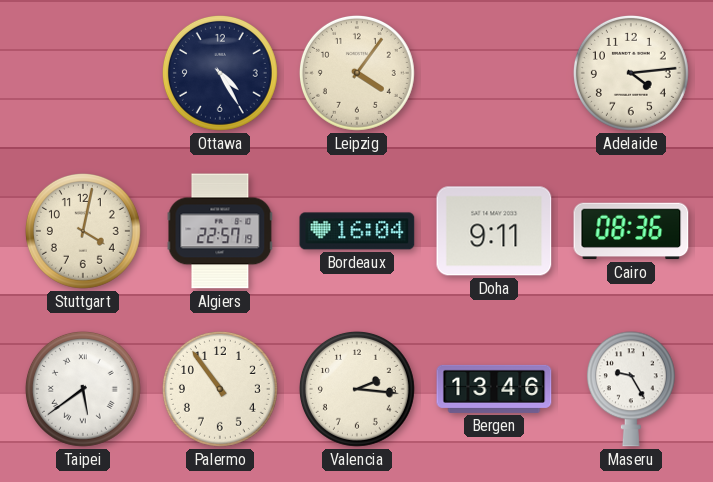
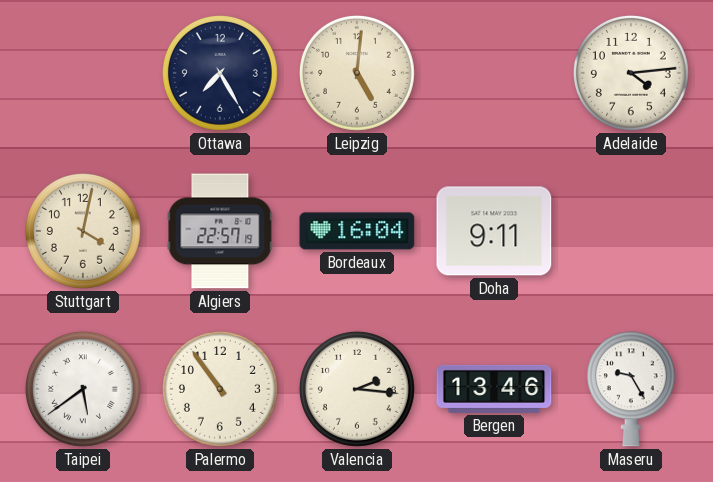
Ottawa: 4:25 -> 7:25
Leipzig: 4:06 -> 5:01
Cairo: 08:36 -> none
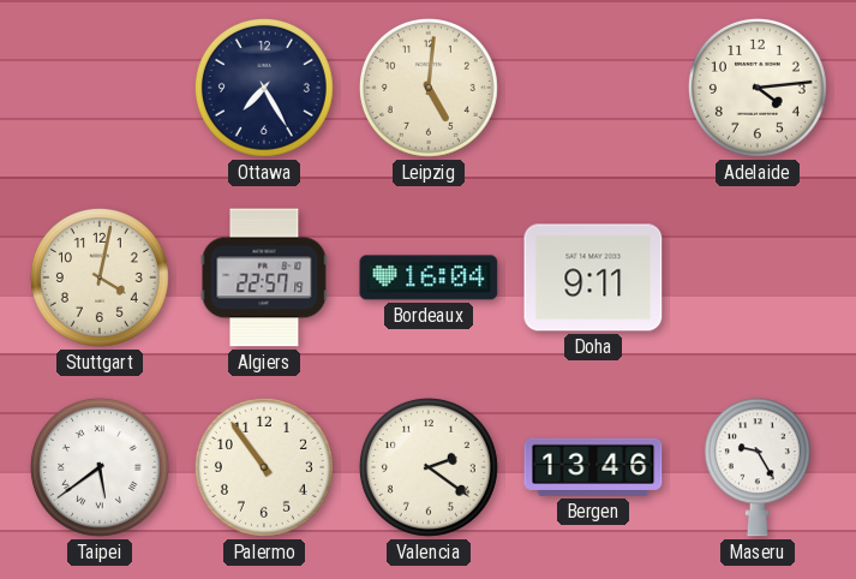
Valencia: 2:16 -> 2:21
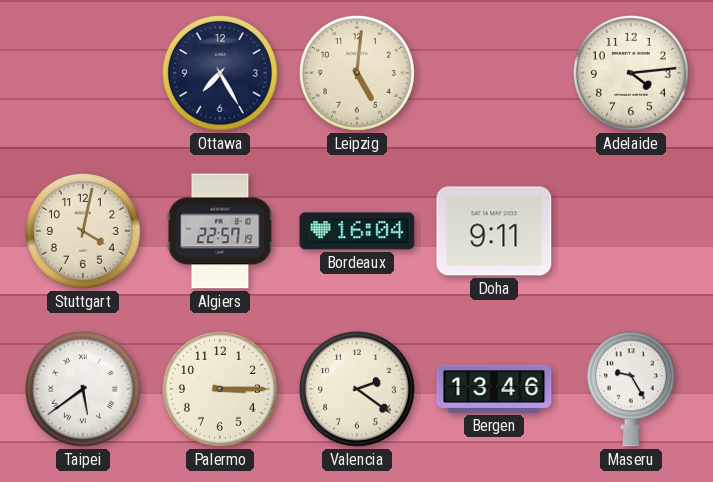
Palermo: 10:54 -> 3:15
